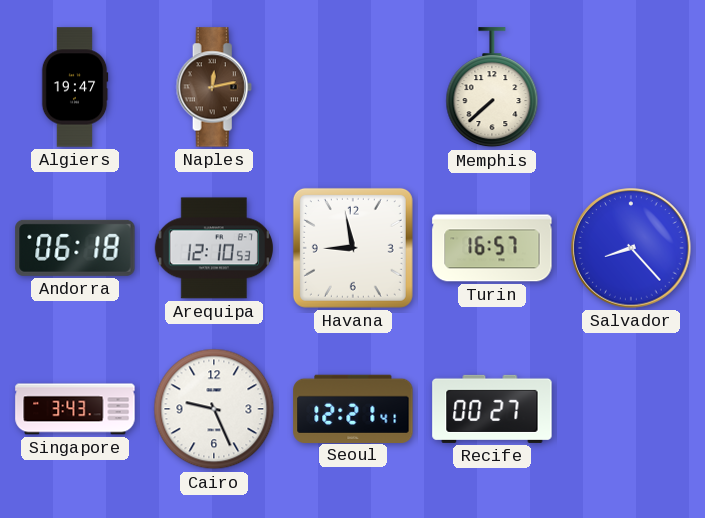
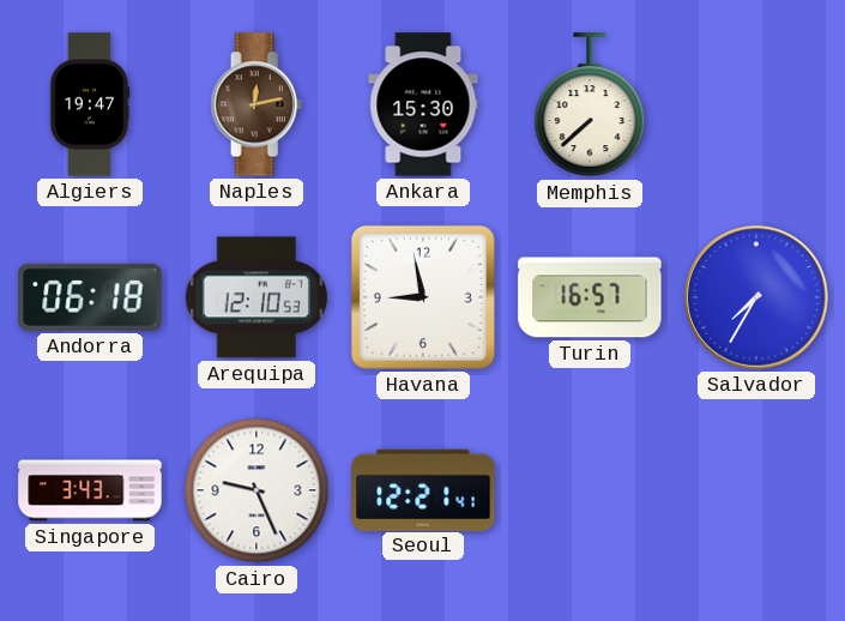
Ankara: none -> 15:30
Salvador: 8:23 -> 7:35
Recife: 00:27 -> none
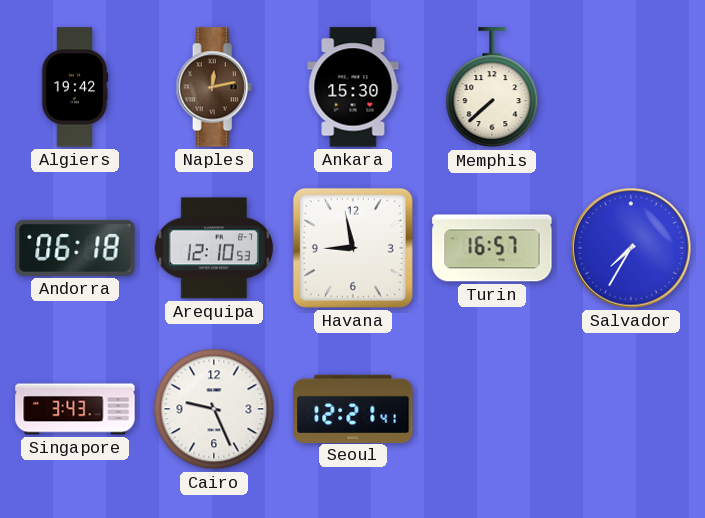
Algiers: 19:47 -> 19:42
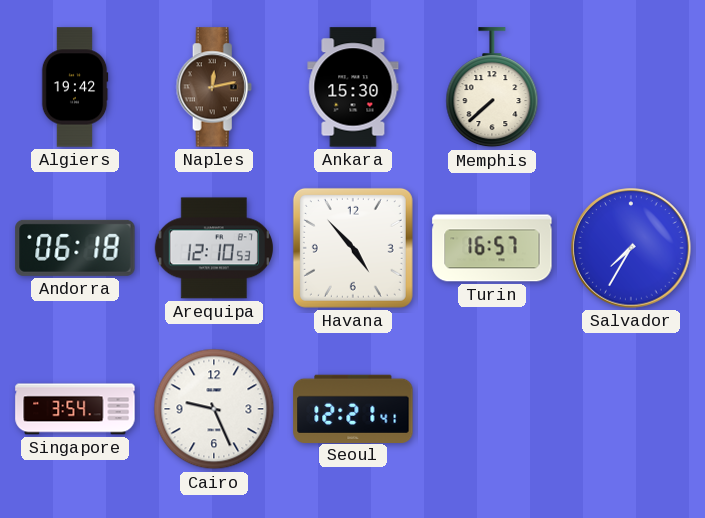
Havana: 8:58 -> 4:53
Singapore: 3:43 -> 3:54
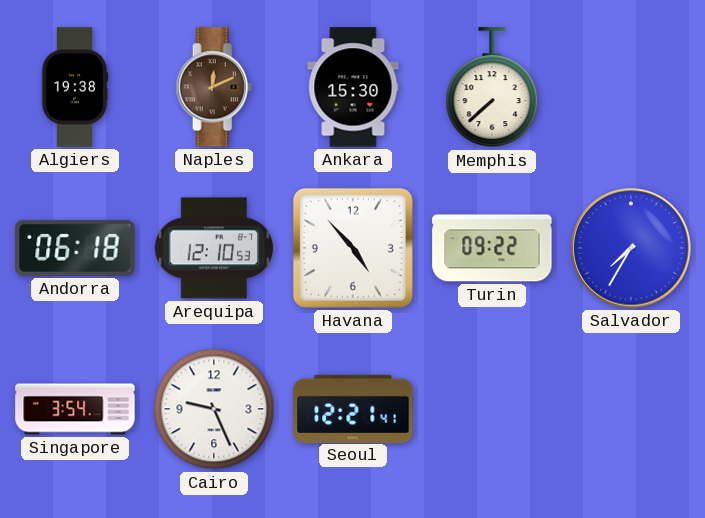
Algiers: 19:42 -> 19:38
Naples: 12:13 -> 12:11
Turin: 16:57 -> 09:22
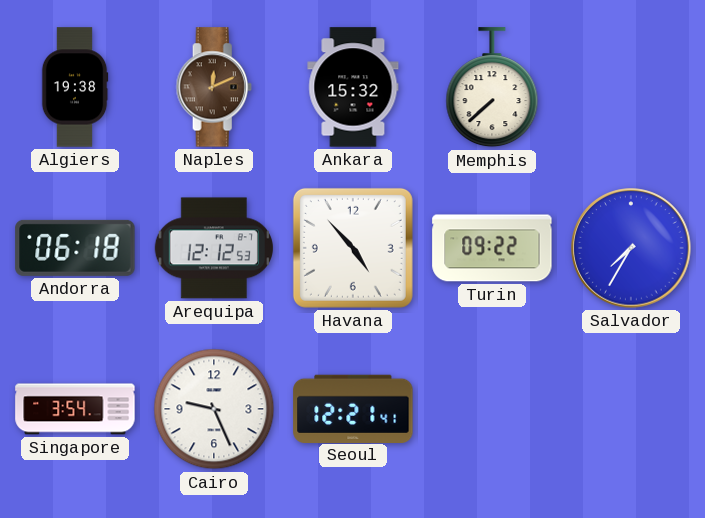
Ankara: 15:30 -> 15:32
Arequipa: 12:10 -> 12:12
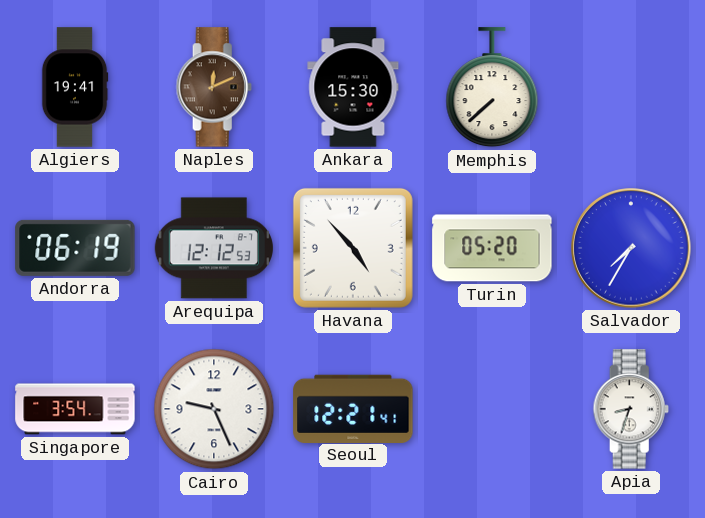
Algiers: 19:38 -> 19:41
Ankara: 15:32 -> 15:30
Andorra: 06:18 -> 06:19
Turin: 09:22 -> 05:20
Apia: none -> 8:33
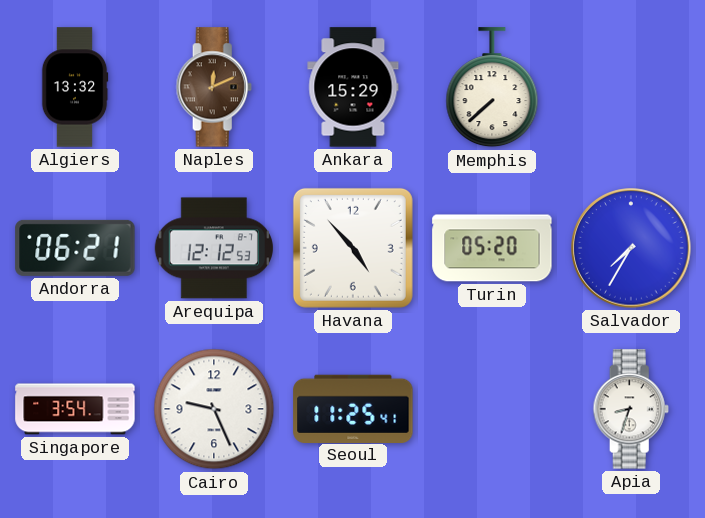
Algiers: 19:41 -> 13:32
Ankara: 15:30 -> 15:29
Andorra: 06:19 -> 06:21
Seoul: 12:21 -> 11:25
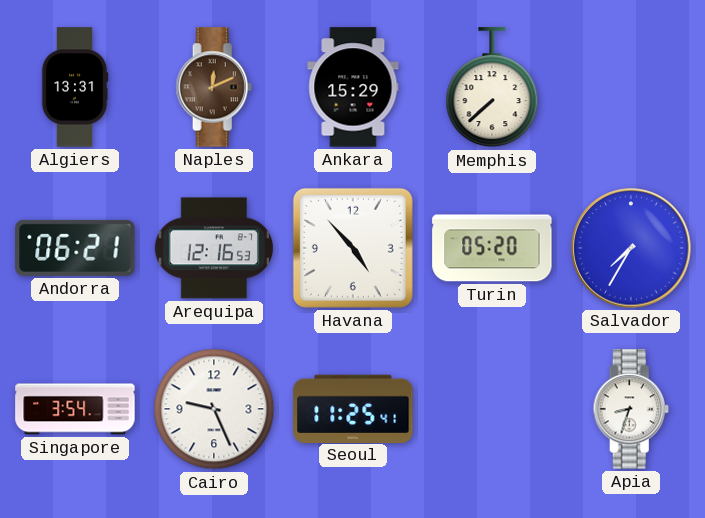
Algiers: 13:32 -> 13:31
Arequipa: 12:12 -> 12:16
